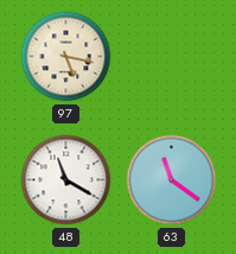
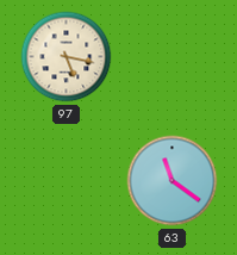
48: 11:20 -> none
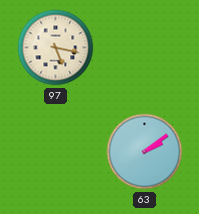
63: 11:21 -> 2:09
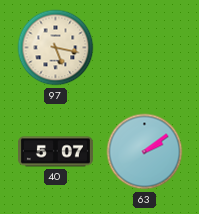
40: none -> 5:07
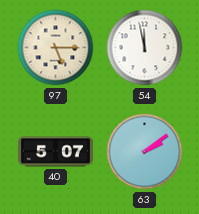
97: 5:17 -> 5:15
54: none -> 11:58
